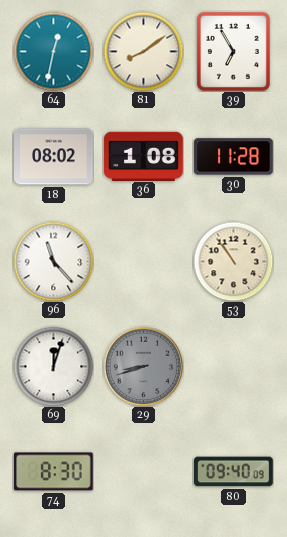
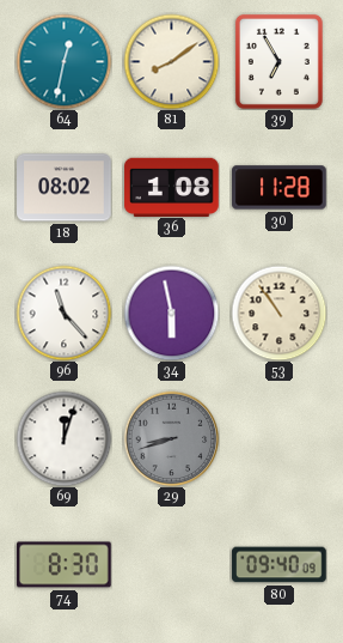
34: none -> 5:58
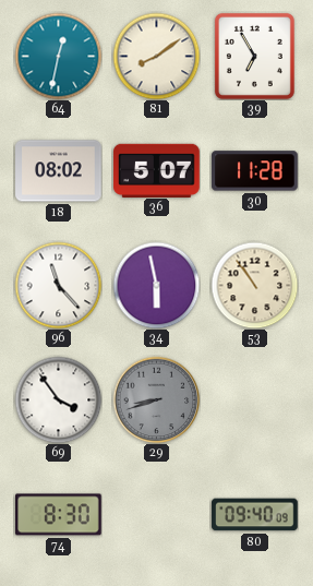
36: 1:08 -> 5:07
69: 12:03 -> 3:54
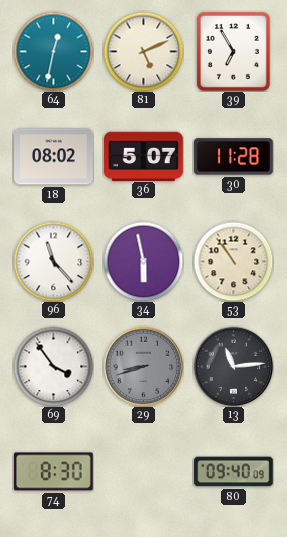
81: 8:09 -> 5:11
13: none -> 11:14
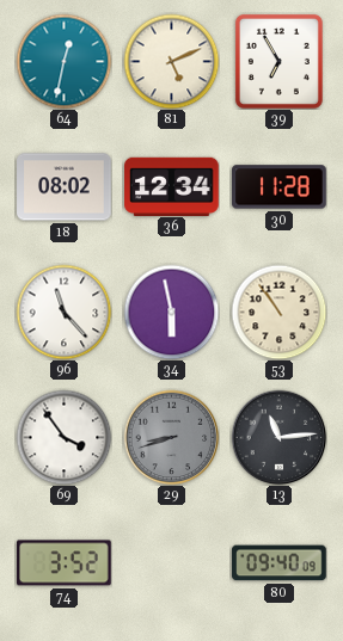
36: 5:07 -> 12:34
74: 8:30 -> 3:52
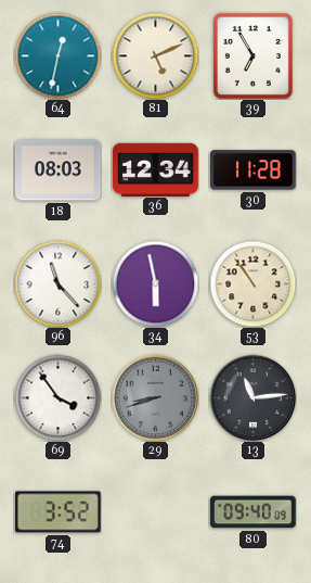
18: 08:02 -> 08:03
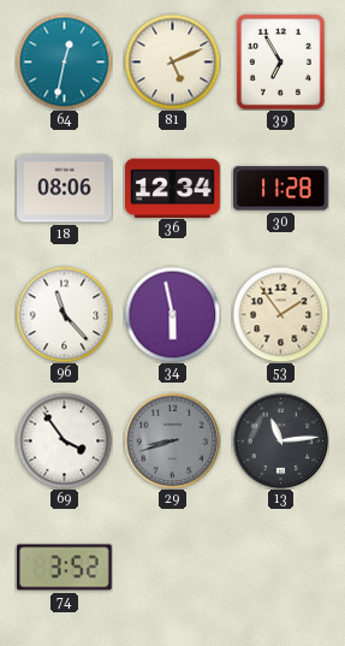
18: 08:03 -> 08:06
53: 10:54 -> 1:54
80: 09:40 -> none
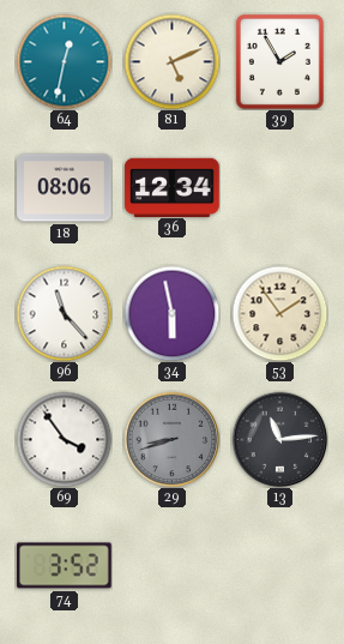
39: 6:55 -> 1:55
30: 11:28 -> none
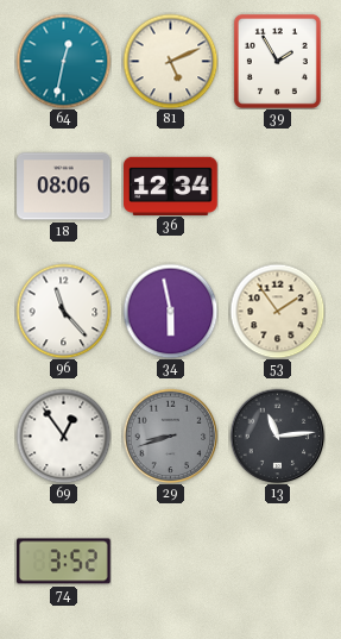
69: 3:54 -> 12:54
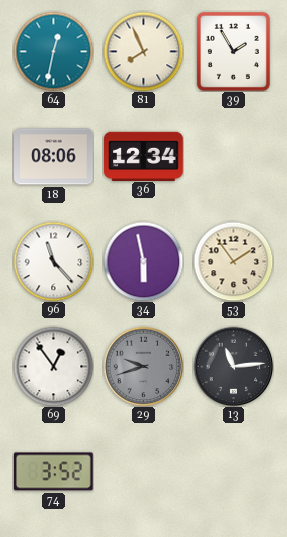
81: 5:11 -> 7:56
29: 8:42 -> 9:42
